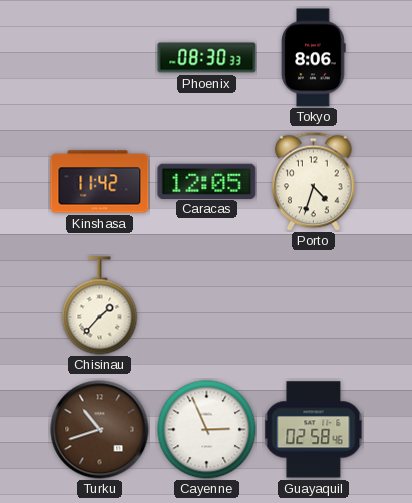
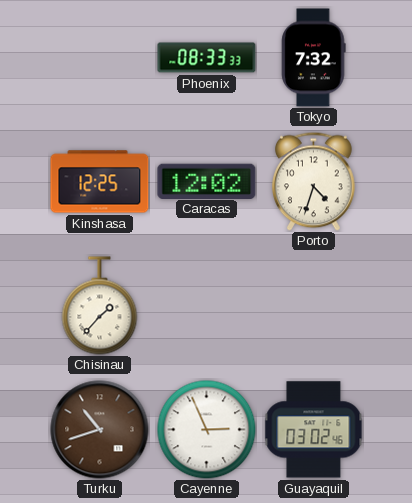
Phoenix: 08:30 -> 08:33
Tokyo: 8:06 -> 7:32
Kinshasa: 11:42 -> 12:25
Caracas: 12:05 -> 12:02
Guayaquil: 02:58 -> 03:02
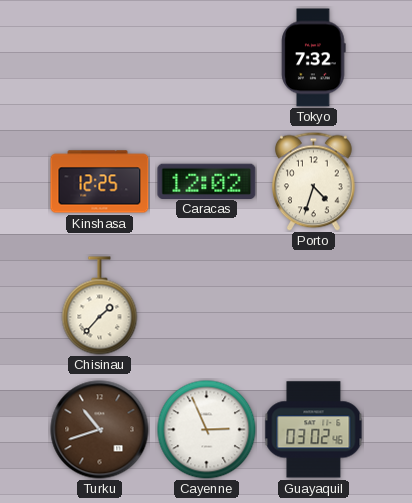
Phoenix: 08:33 -> none
